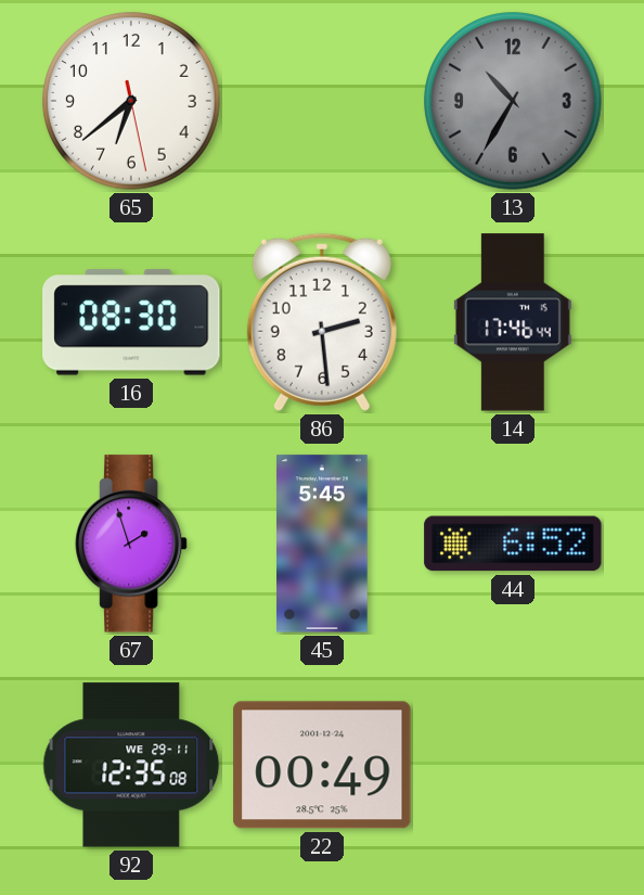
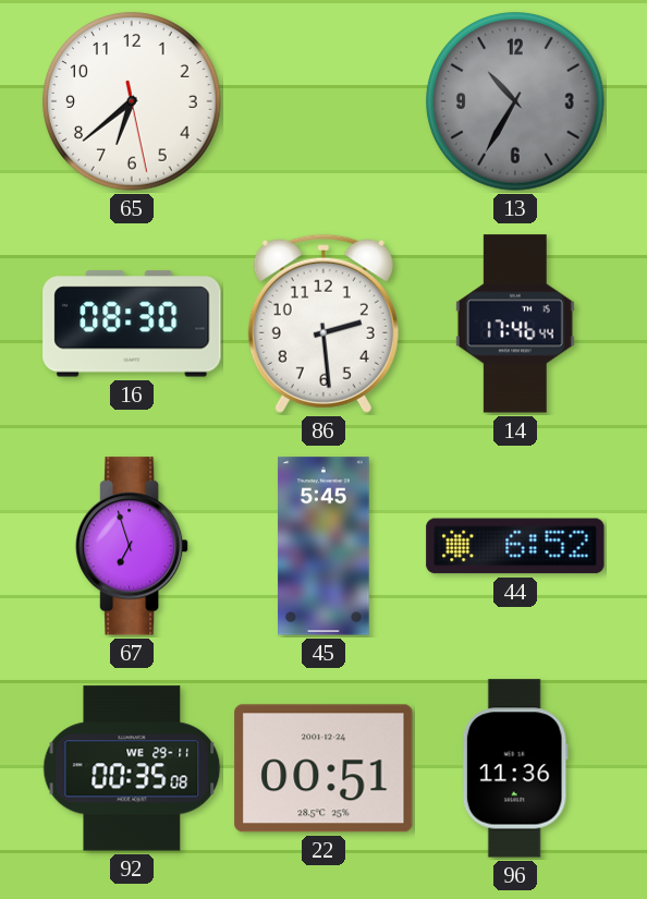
67: 1:57 -> 6:57
92: 12:35 -> 00:35
22: 00:49 -> 00:51
96: none -> 11:36
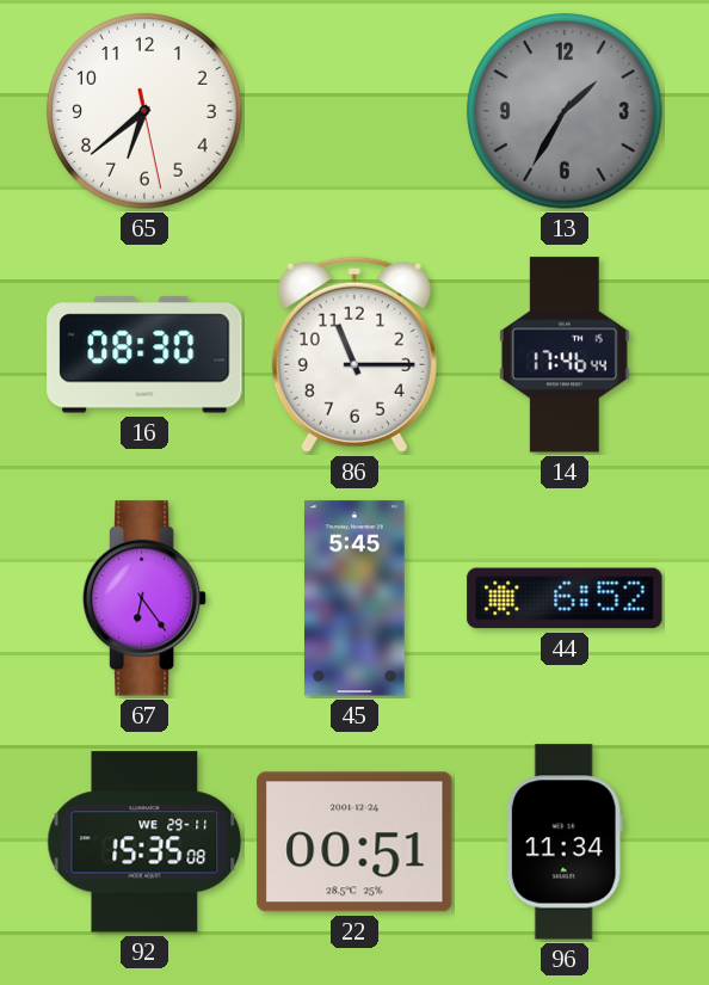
13: 10:35 -> 1:35
86: 2:29 -> 11:15
67: 6:57 -> 6:24
92: 00:35 -> 15:35
96: 11:36 -> 11:34
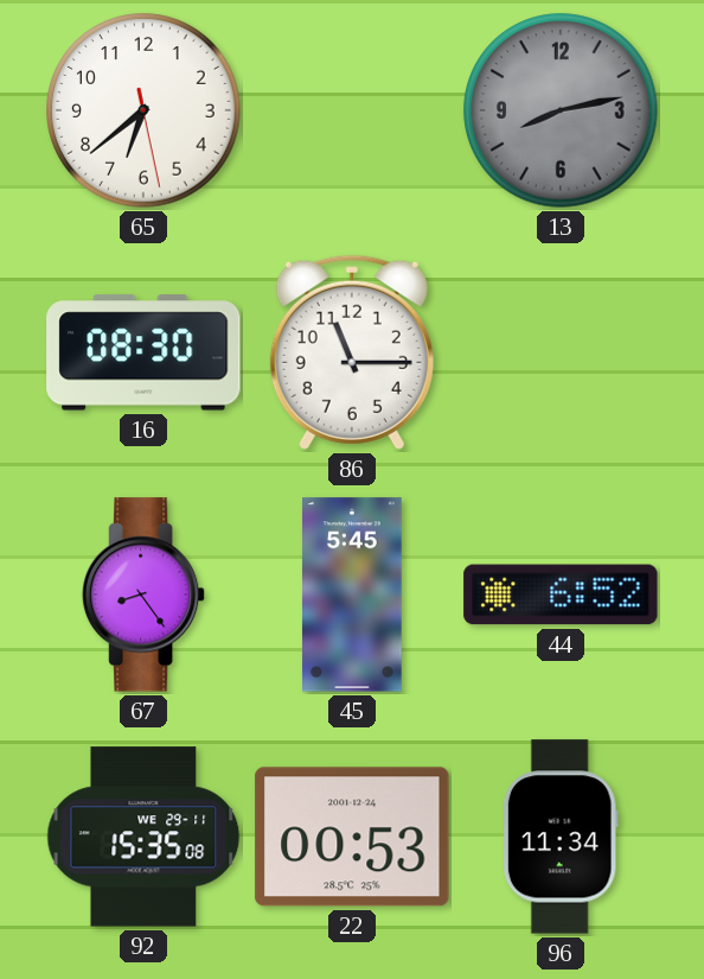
13: 1:35 -> 8:13
14: 17:46 -> none
67: 6:24 -> 8:24
22: 00:51 -> 00:53
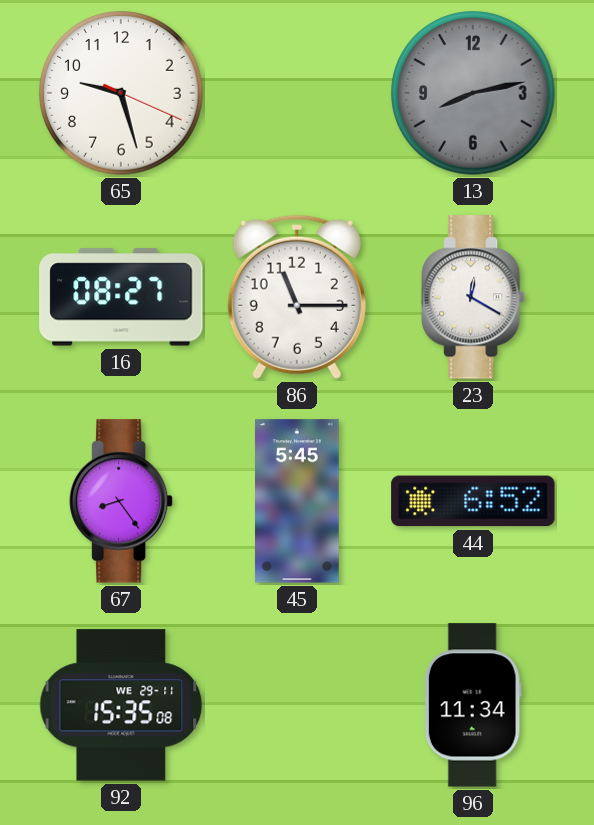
65: 6:38 -> 9:27
16: 08:30 -> 08:27
23: none -> 12:20
22: 00:53 -> none
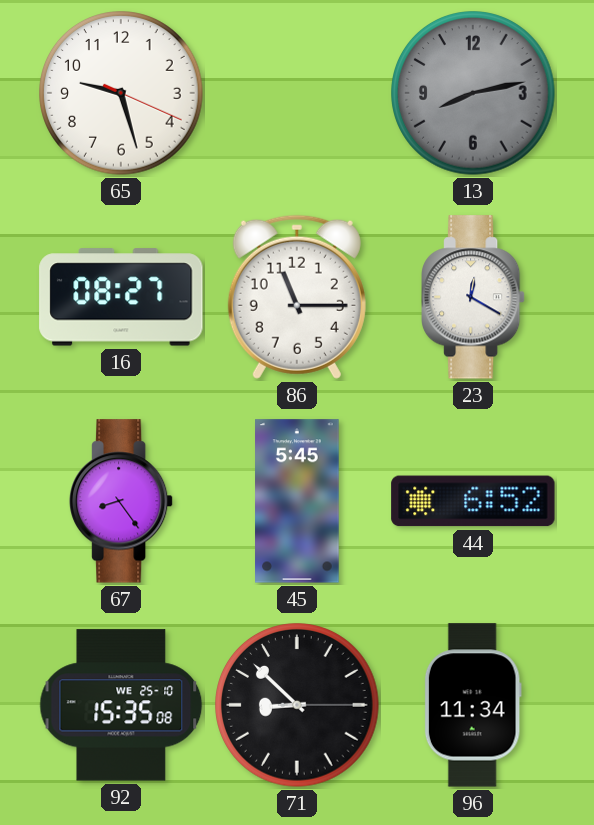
92 date: WE 29-11 -> WE 25-10
71: none -> 8:52
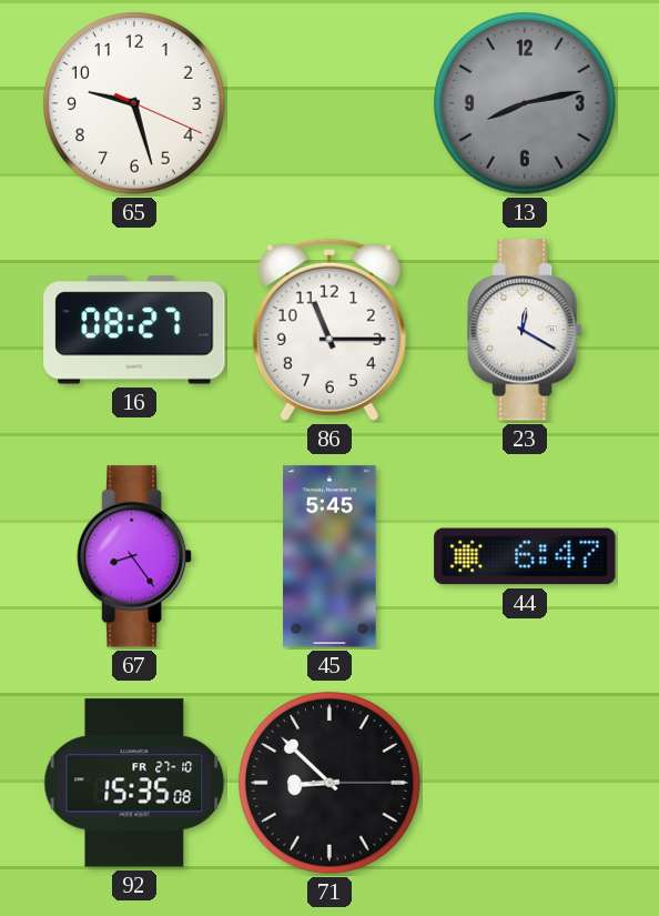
44: 6:52 -> 6:47
92 date: WE 25-10 -> FR 27-10
96: 11:34 -> none
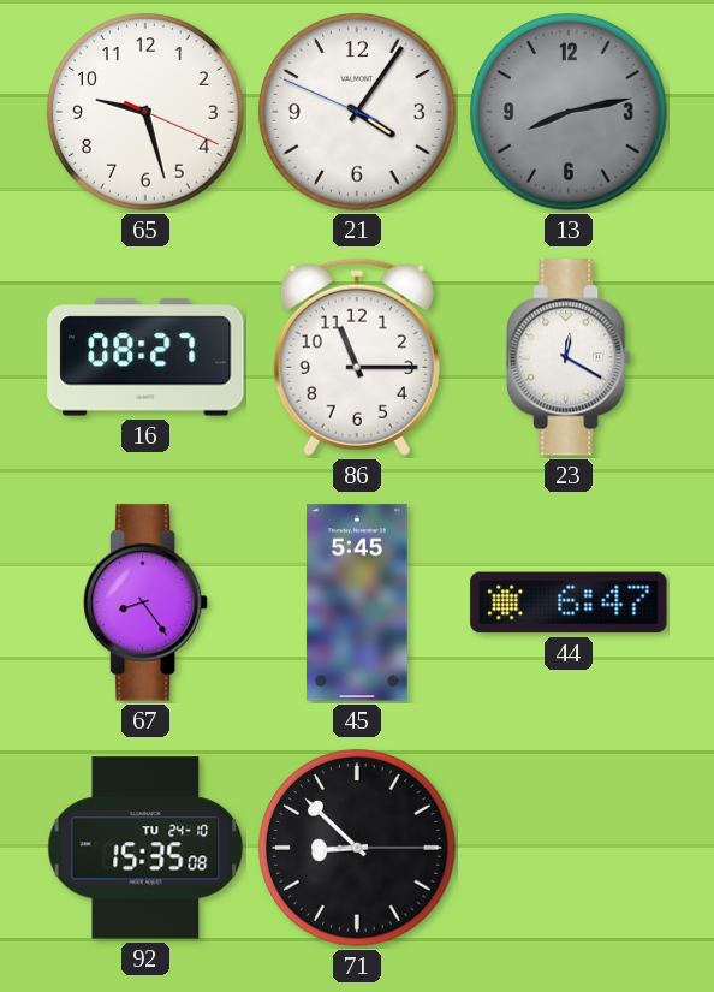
21: none -> 4:05
92 date: FR 27-10 -> TU 24-10
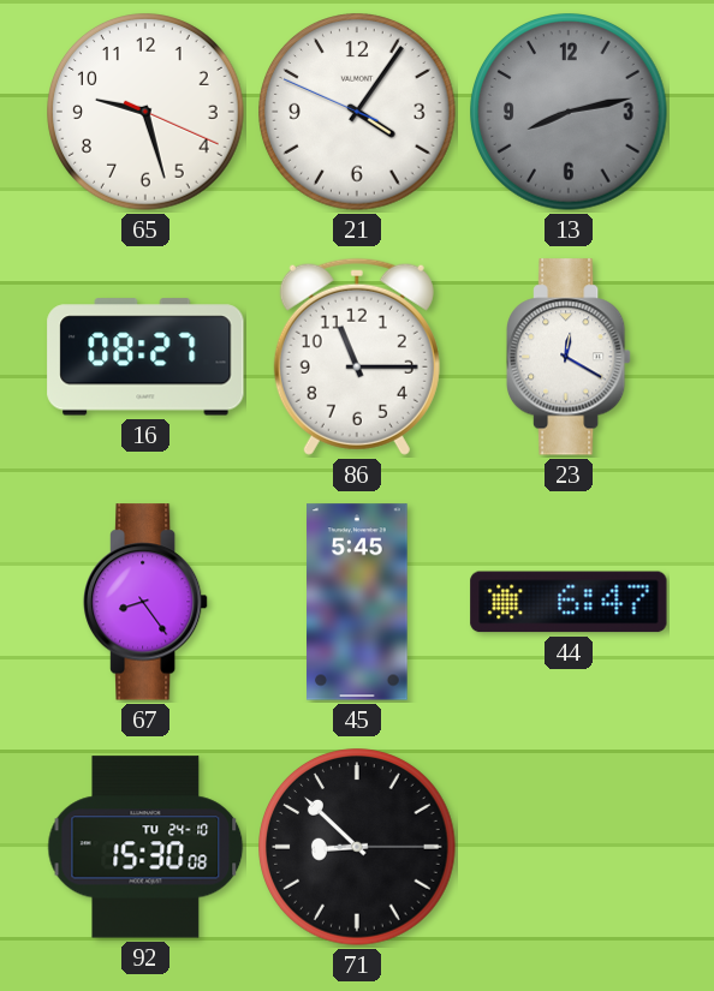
92: 15:35 -> 15:30
